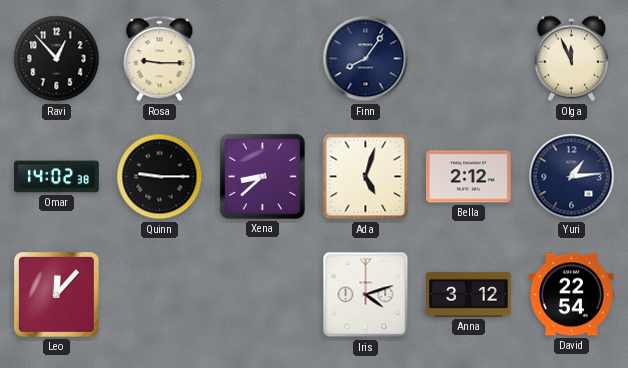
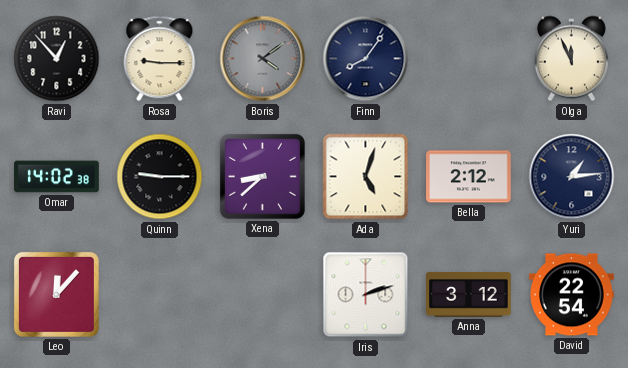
Boris: none -> 4:09
Iris: 4:12 -> 2:12
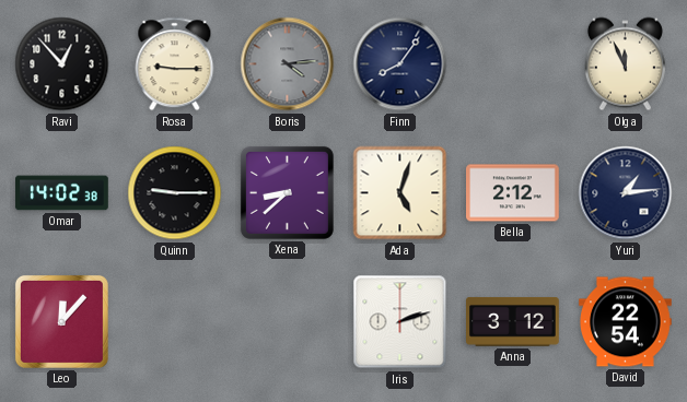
Boris: 4:09 -> 4:14
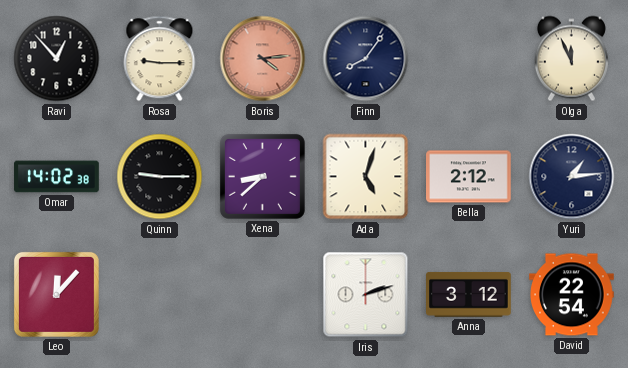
Boris dial: grey -> salmon
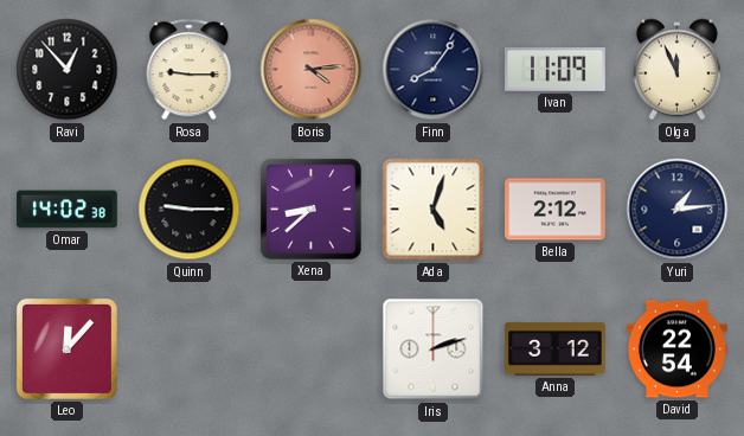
Ivan: none -> 11:09
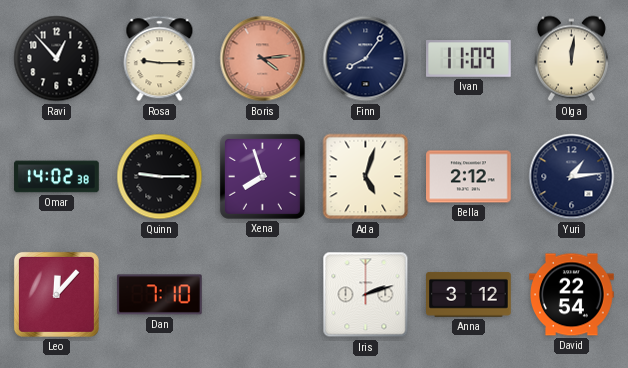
Olga: 11:56 -> 12:01
Xena: 8:38 -> 7:57
Dan: none -> 7:10
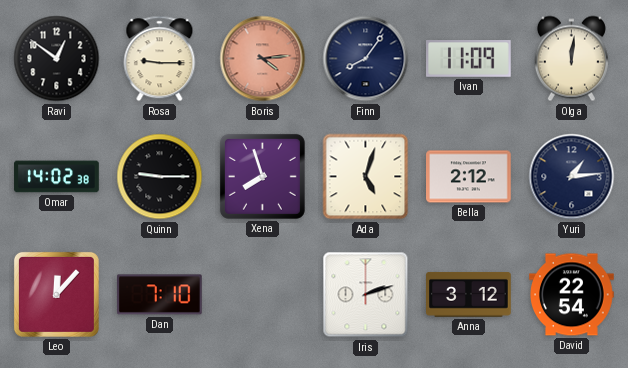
Ravi: 12:53 -> 12:51
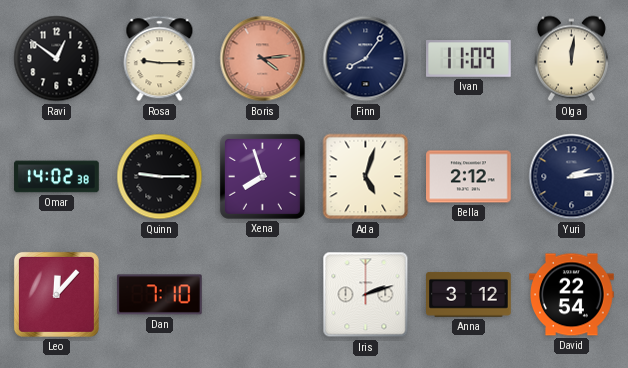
Yuri: 1:14 -> 2:14
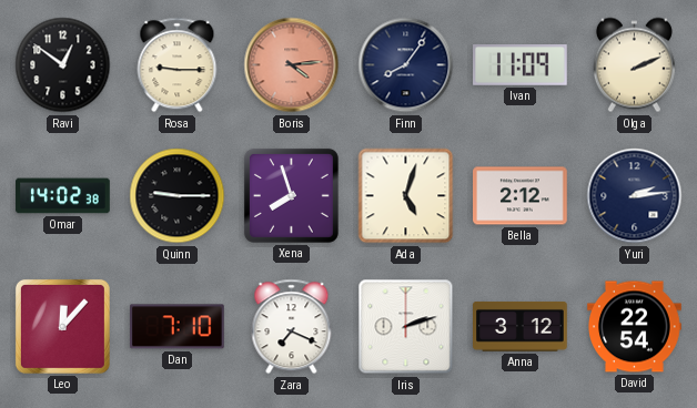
Olga: 12:01 -> 2:11
Zara: none -> 7:19
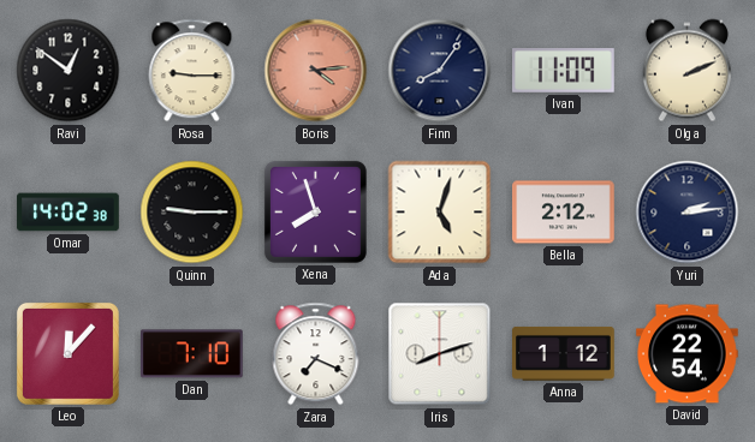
Iris: 2:12 -> 8:12
Anna: 3:12 -> 1:12
